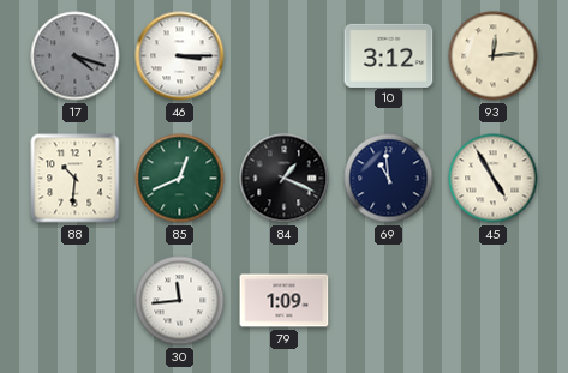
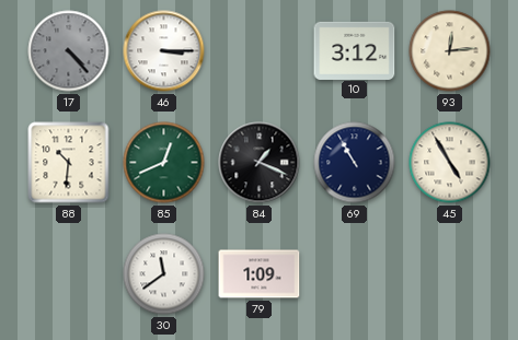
17: 4:18 -> 4:23
69: 10:59 -> 10:55
30: 11:44 -> 11:39
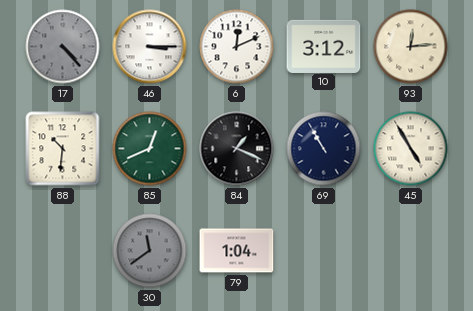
6: none -> 12:11
30 dial: white -> grey
79: 1:09 -> 1:04
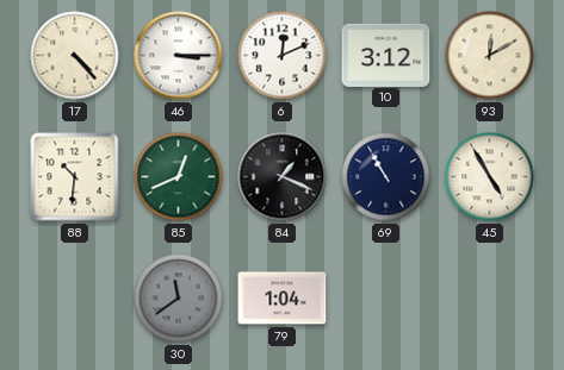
17 dial: grey -> cream
93: 12:14 -> 12:10
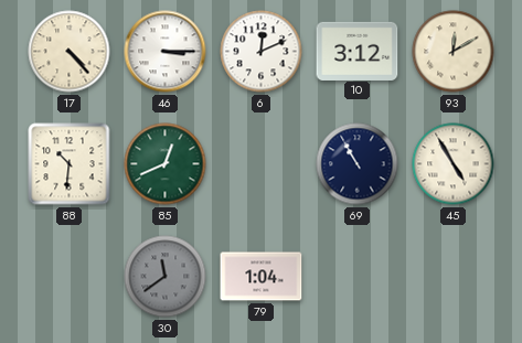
84: 1:19 -> none
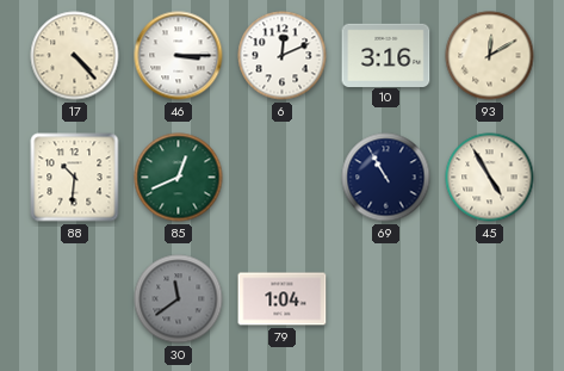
10: 3:12 -> 3:16
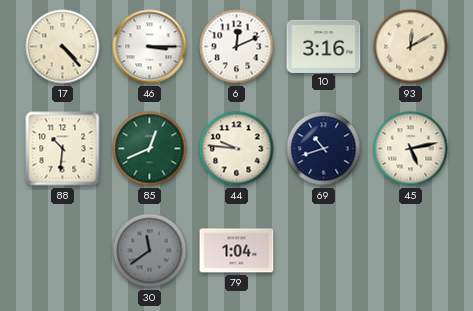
44: none -> 9:46
69: 10:55 -> 10:42
45: 4:55 -> 5:13
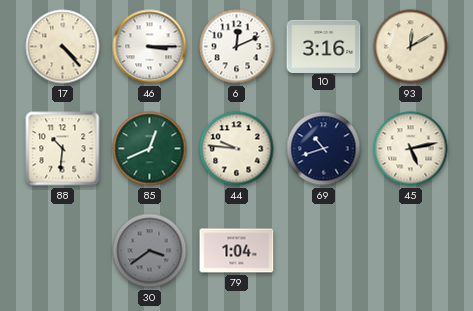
30: 11:39 -> 3:39
